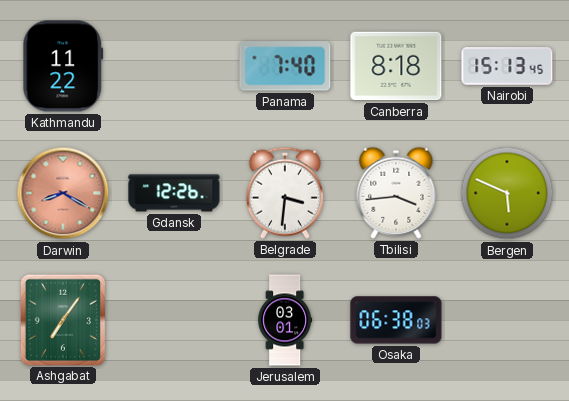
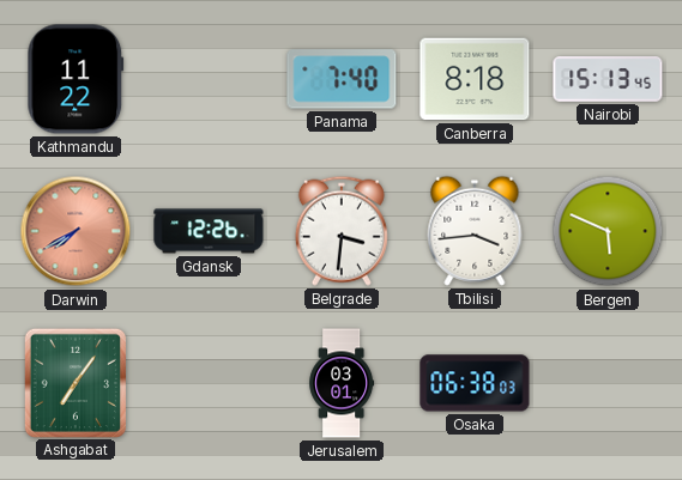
Darwin: 8:20 -> 7:40
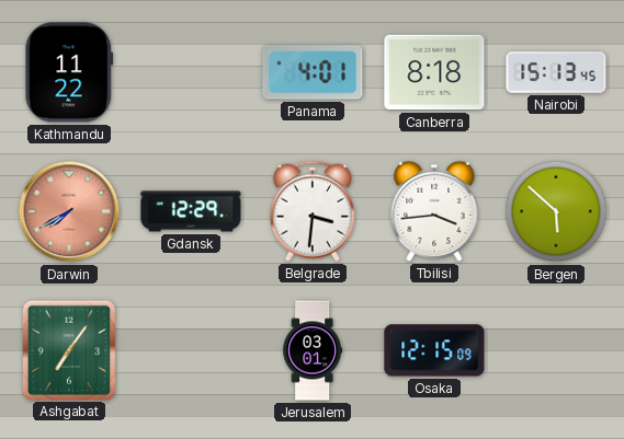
Panama: 7:40 -> 4:01
Gdansk: 12:26 -> 12:29
Bergen: 5:49 -> 5:52
Osaka: 06:38 -> 12:15
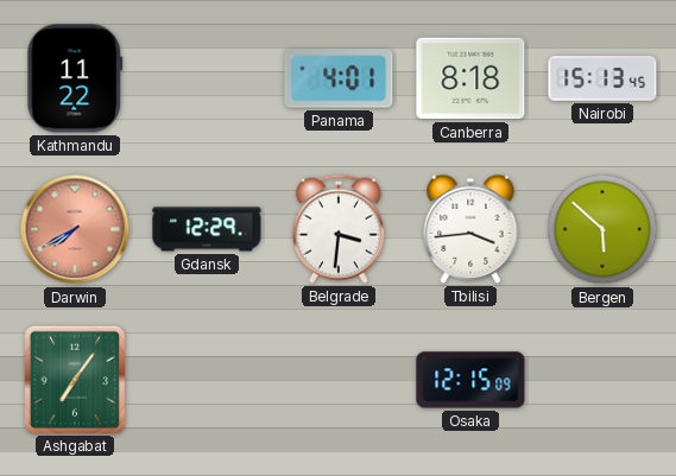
Jerusalem: 03:01 -> none
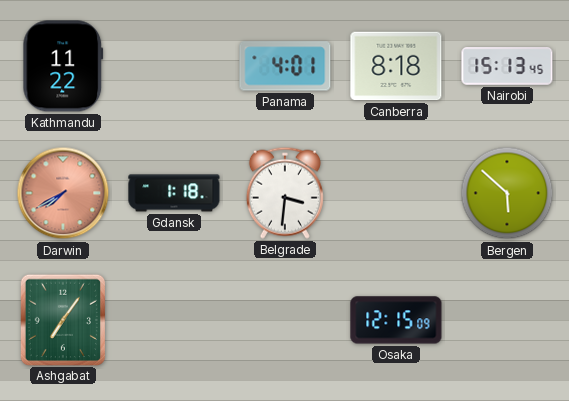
Gdansk: 12:29 -> 1:18
Tbilisi: 3:44 -> none
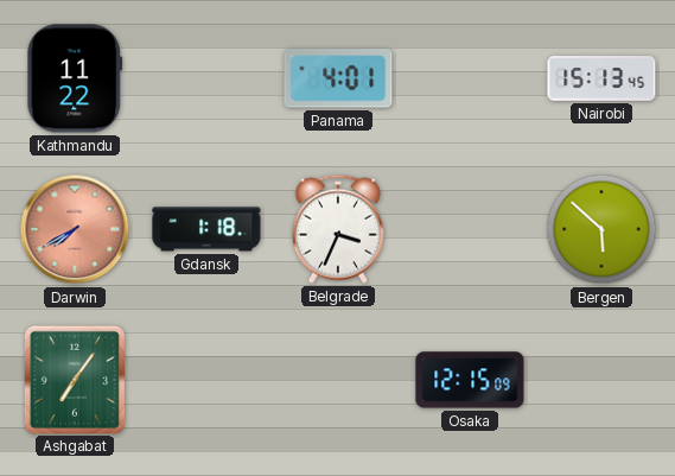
Canberra: 8:18 -> none
Belgrade: 3:31 -> 3:34
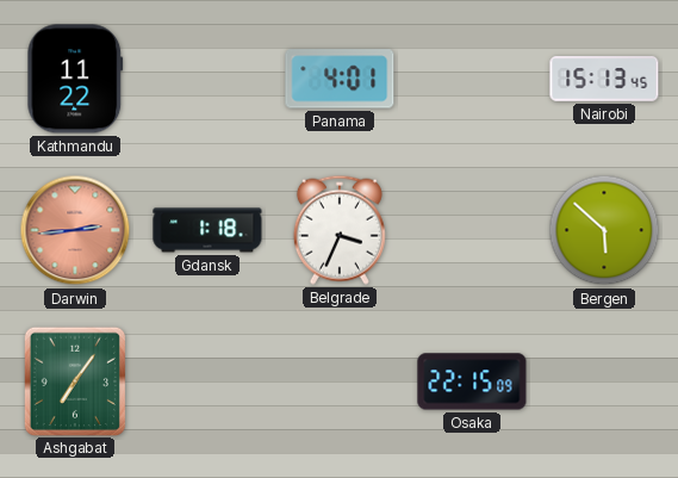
Darwin: 7:40 -> 2:44
Osaka: 12:15 -> 22:15
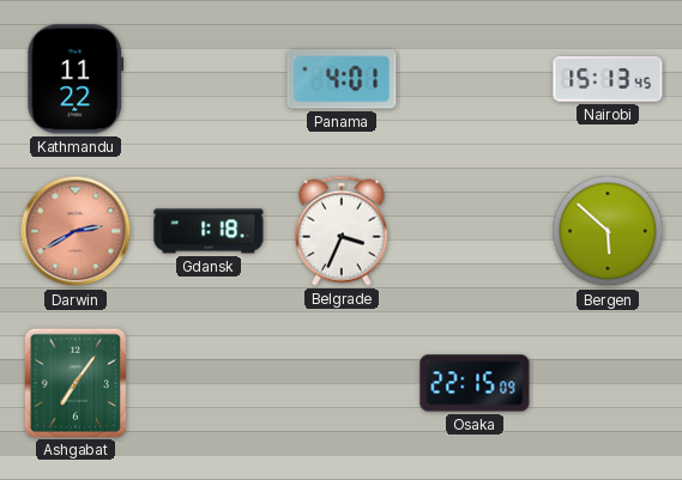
Darwin: 2:44 -> 2:40
